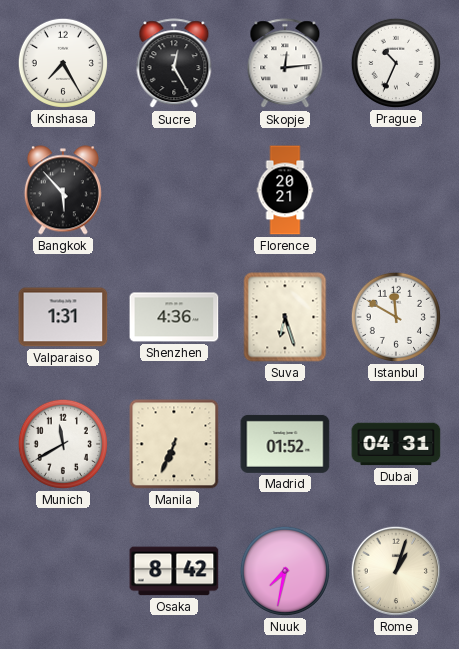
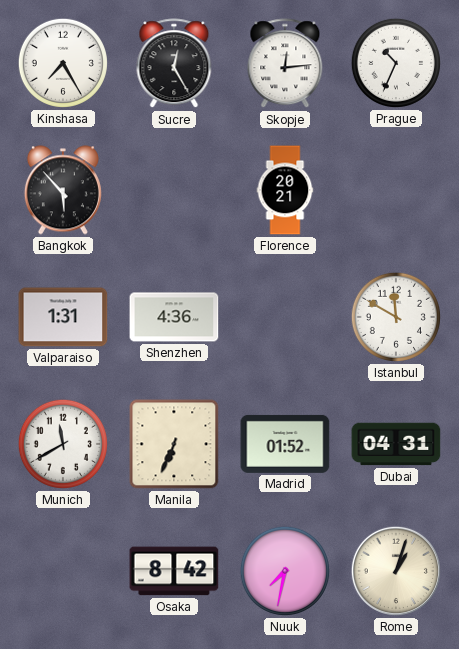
Suva: 6:27 -> none
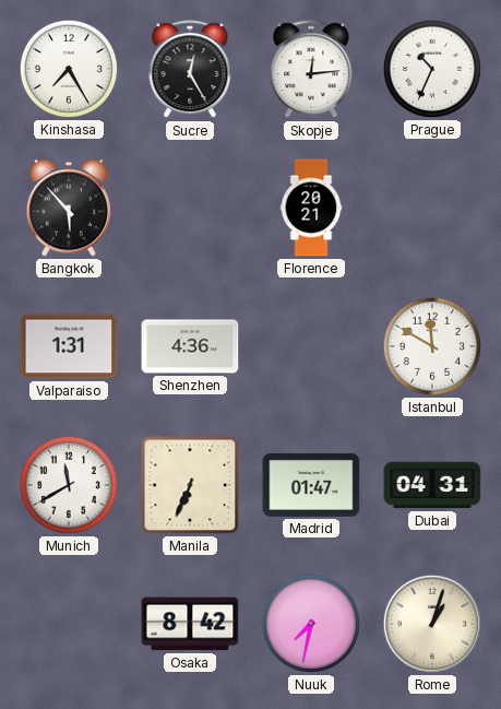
Madrid: 01:52 -> 01:47
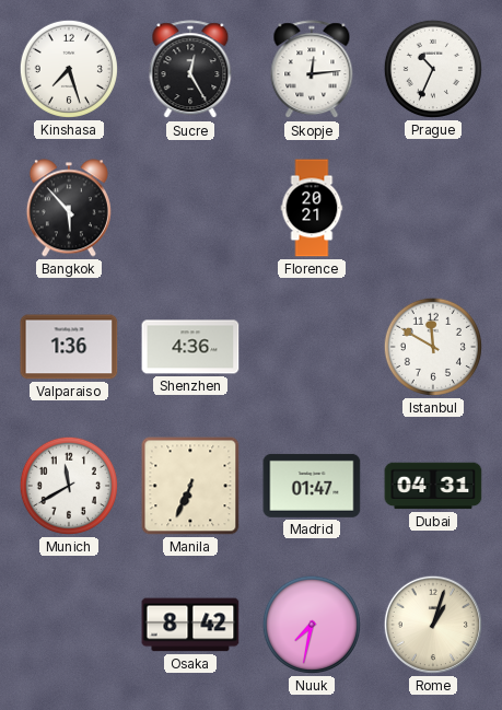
Kinshasa: 7:25 -> 7:27
Valparaiso: 1:31 -> 1:36
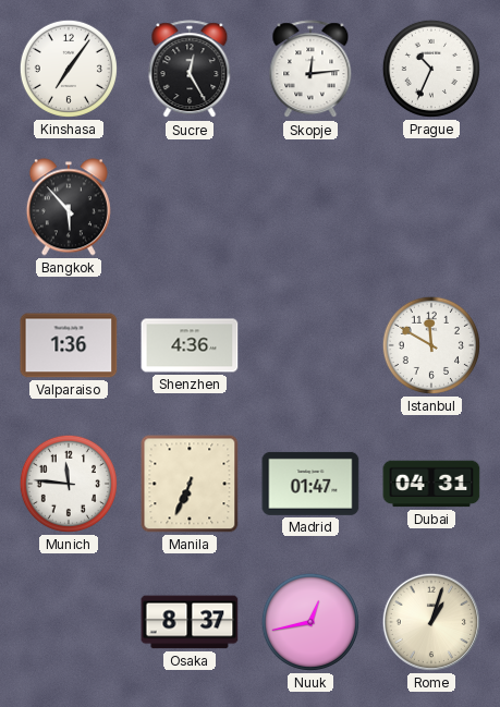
Kinshasa: 7:27 -> 7:06
Florence: 20:21 -> none
Munich: 11:40 -> 11:46
Osaka: 8:42 -> 8:37
Nuuk: 7:32 -> 12:43
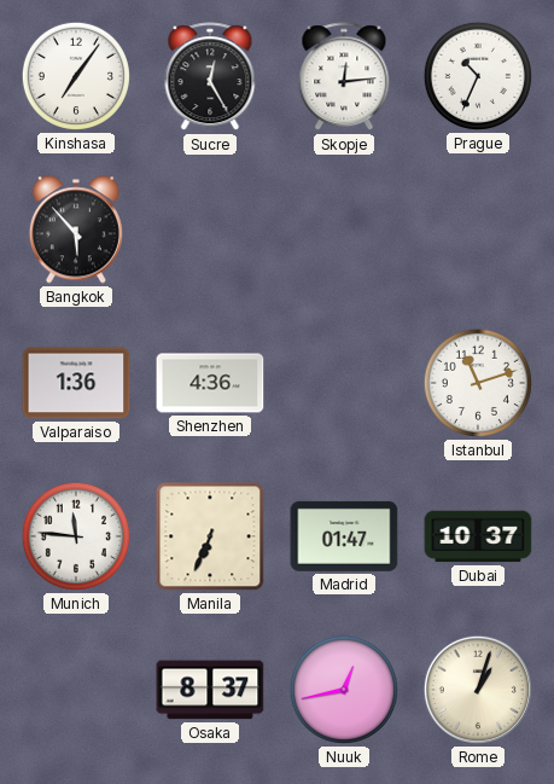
Istanbul: 11:50 -> 11:12
Dubai: 04:31 -> 10:37
